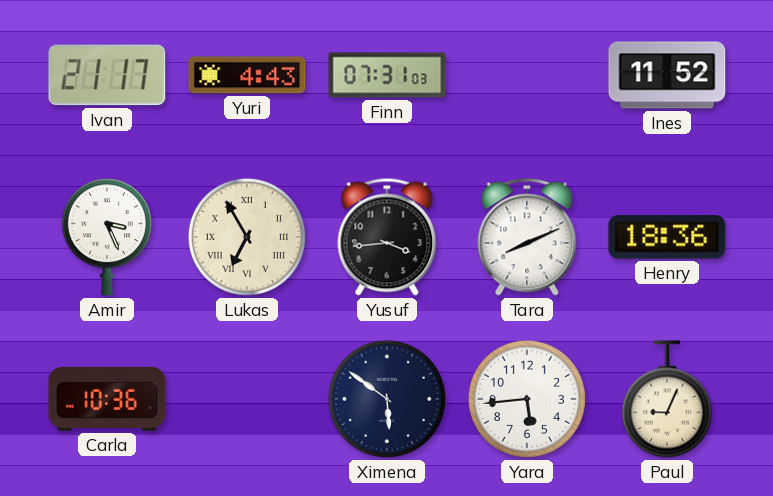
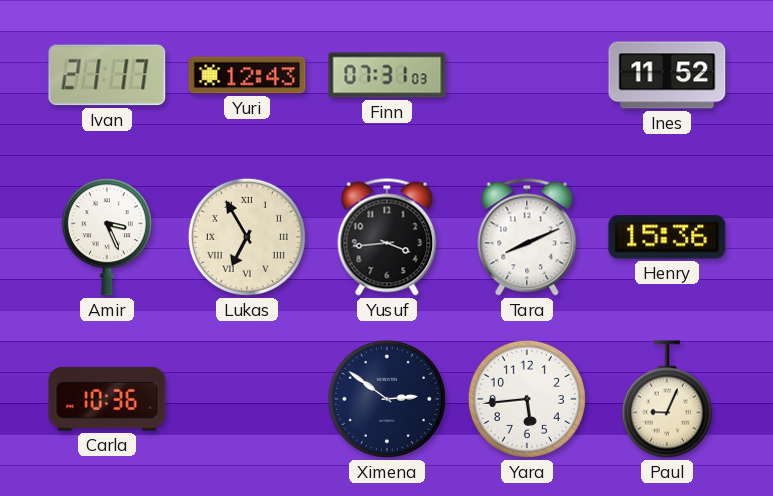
Yuri: 4:43 -> 12:43
Henry: 18:36 -> 15:36
Ximena: 5:51 -> 2:51
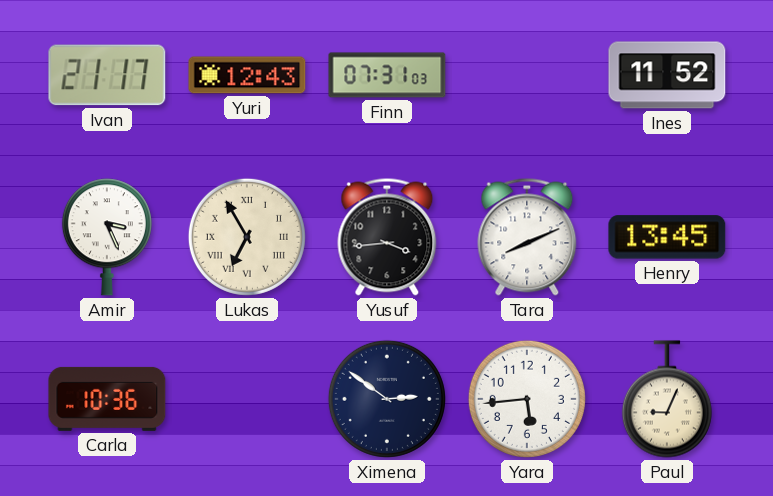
Henry: 15:36 -> 13:45
